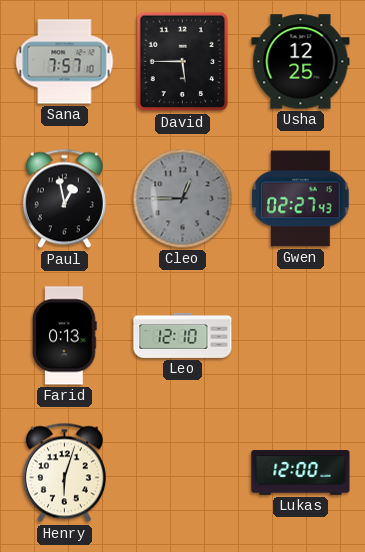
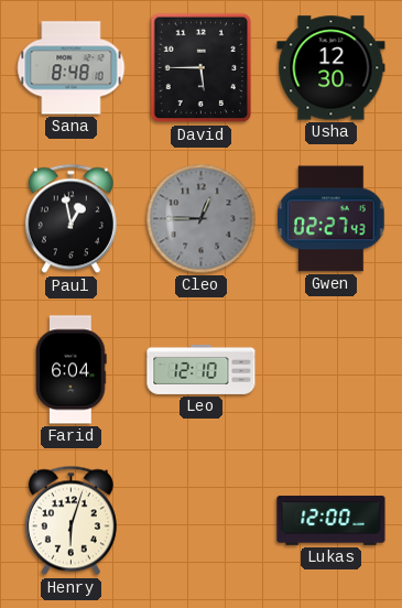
Sana: 7:57 -> 8:48
Usha: 12:25 -> 12:30
Farid: 0:13 -> 6:04
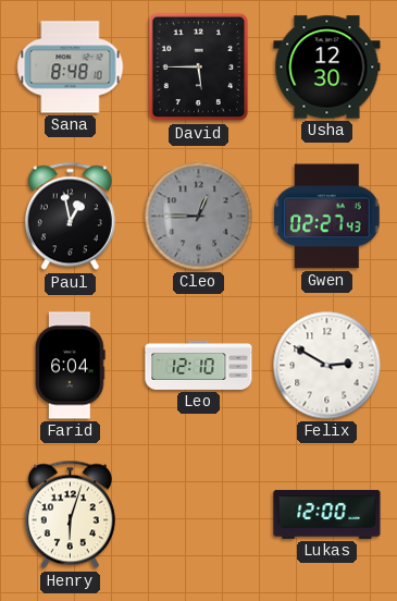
Felix: none -> 2:50
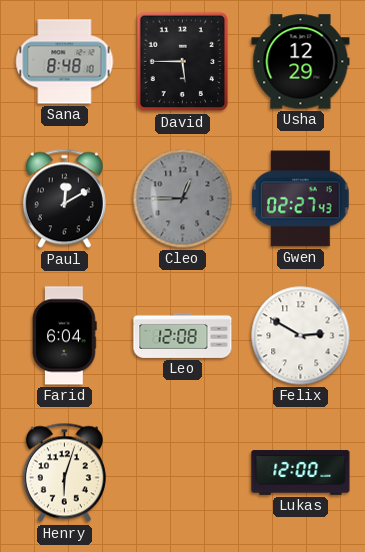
Usha: 12:30 -> 12:29
Paul: 12:58 -> 12:10
Leo: 12:10 -> 12:08
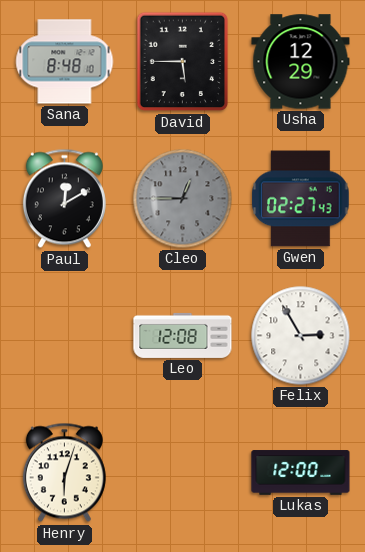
Farid: 6:04 -> none
Felix: 2:50 -> 2:55
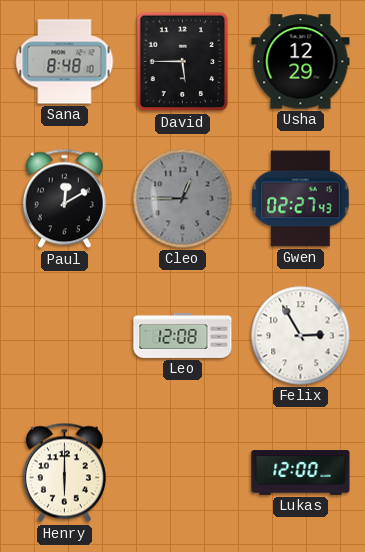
Henry: 6:03 -> 6:00
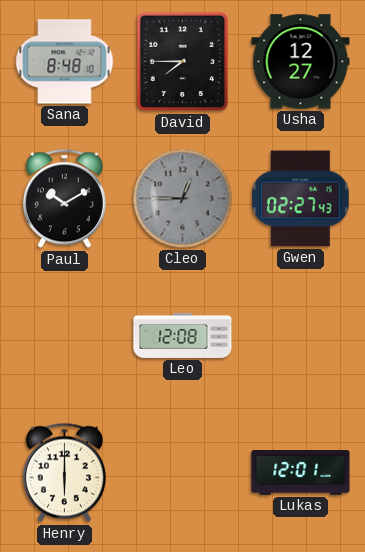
David: 5:45 -> 7:45
Usha: 12:29 -> 12:27
Paul: 12:10 -> 10:10
Felix: 2:55 -> none
Lukas: 12:00 -> 12:01
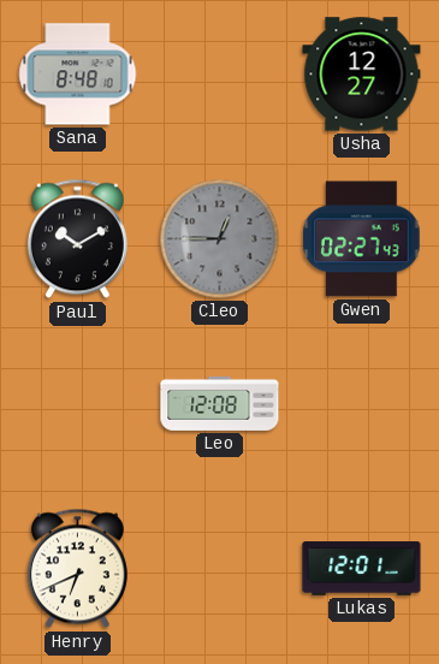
David: 7:45 -> none
Henry: 6:00 -> 6:41
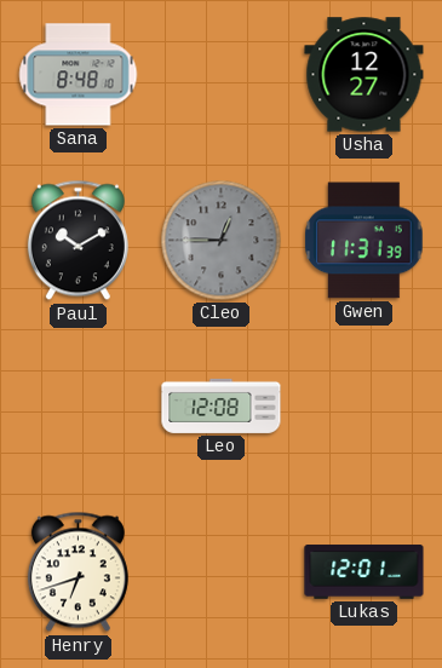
Gwen: 02:27 -> 11:31
Henry: 6:41 -> 6:42
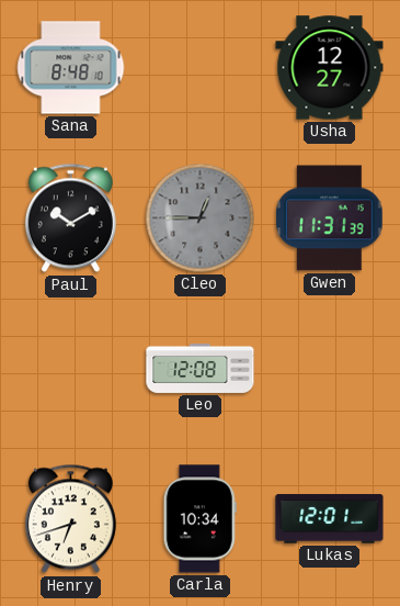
Carla: none -> 10:34
